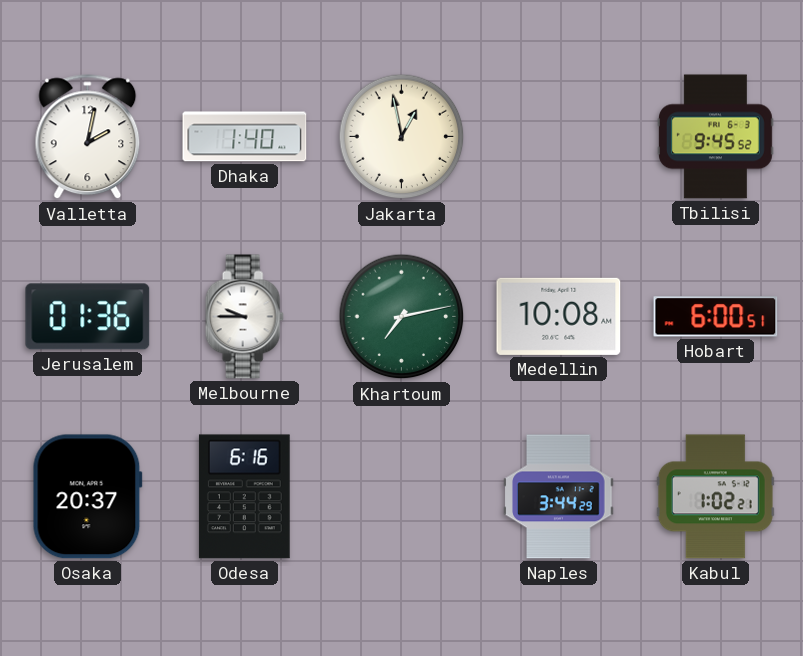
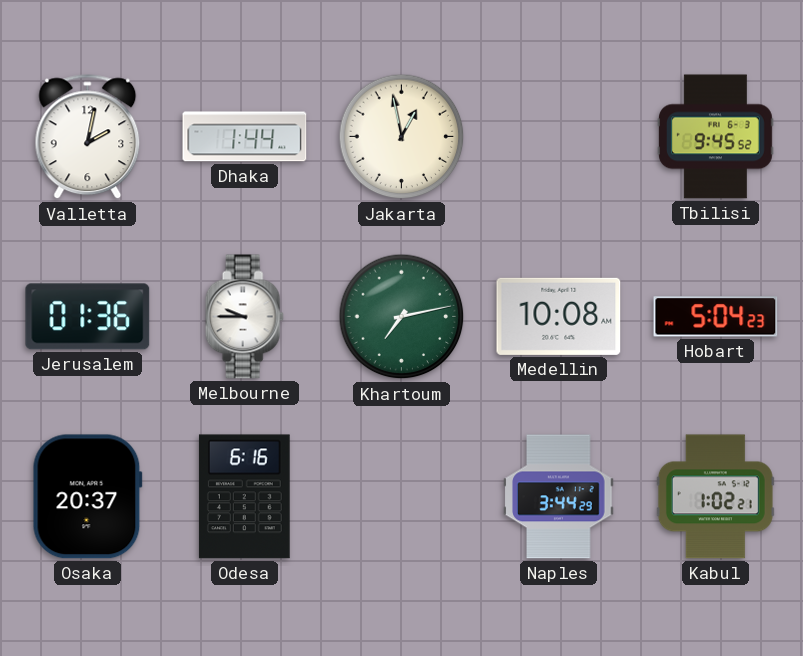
Dhaka: 1:40 -> 1:44
Hobart: 6:00 -> 5:04
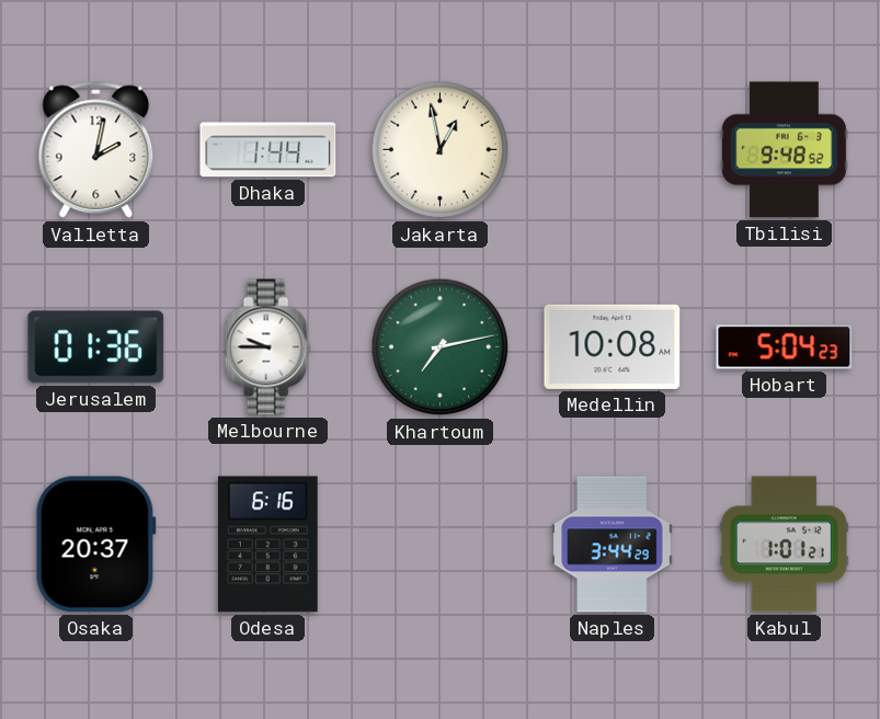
Tbilisi: 9:45 -> 9:48
Kabul: 1:02 -> 1:01
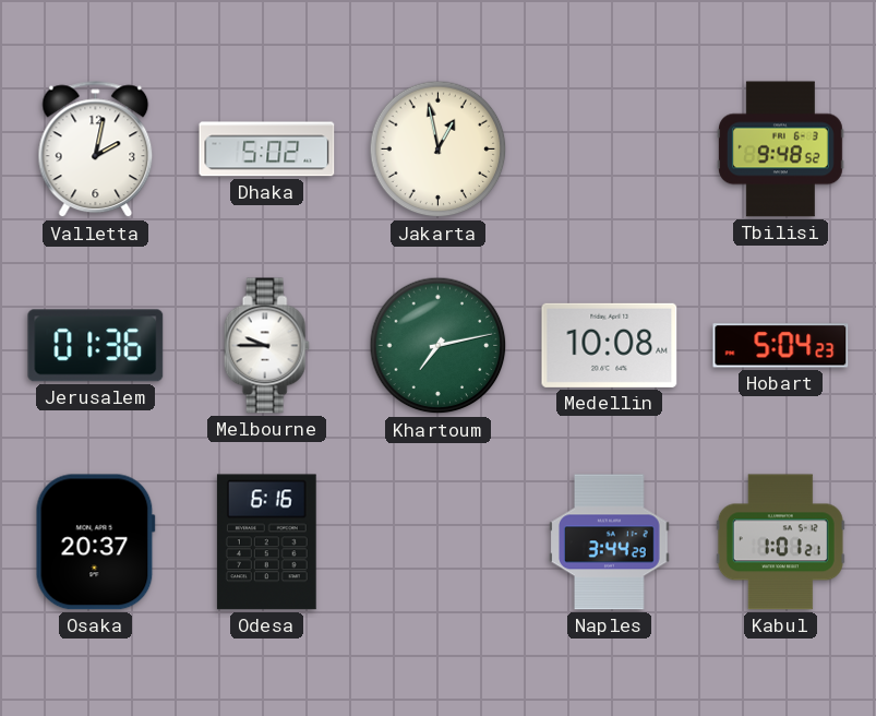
Dhaka: 1:44 -> 5:02
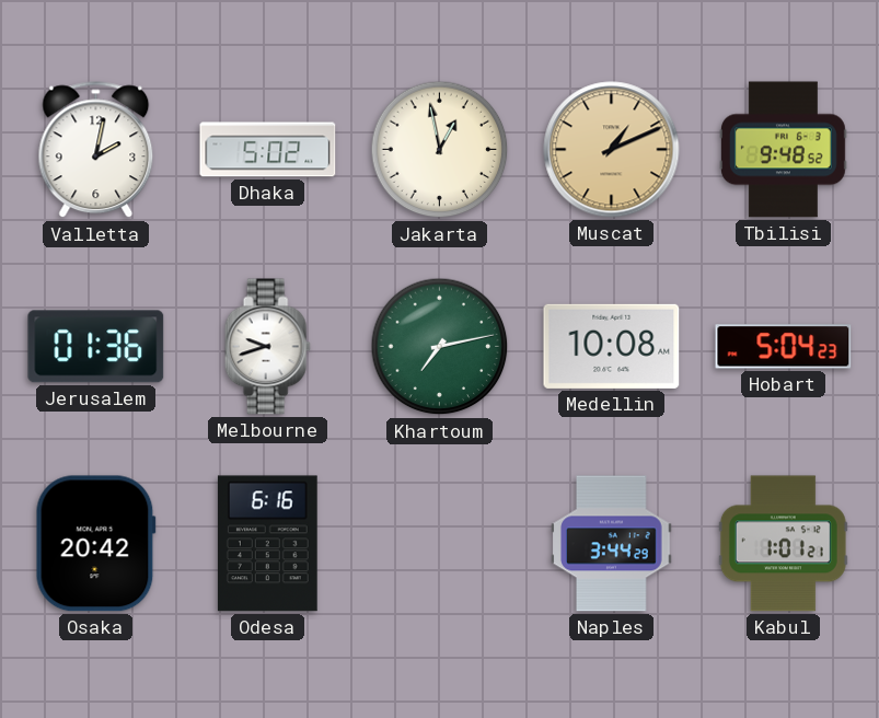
Muscat: none -> 1:11
Melbourne: 9:45 -> 9:42
Osaka: 20:37 -> 20:42
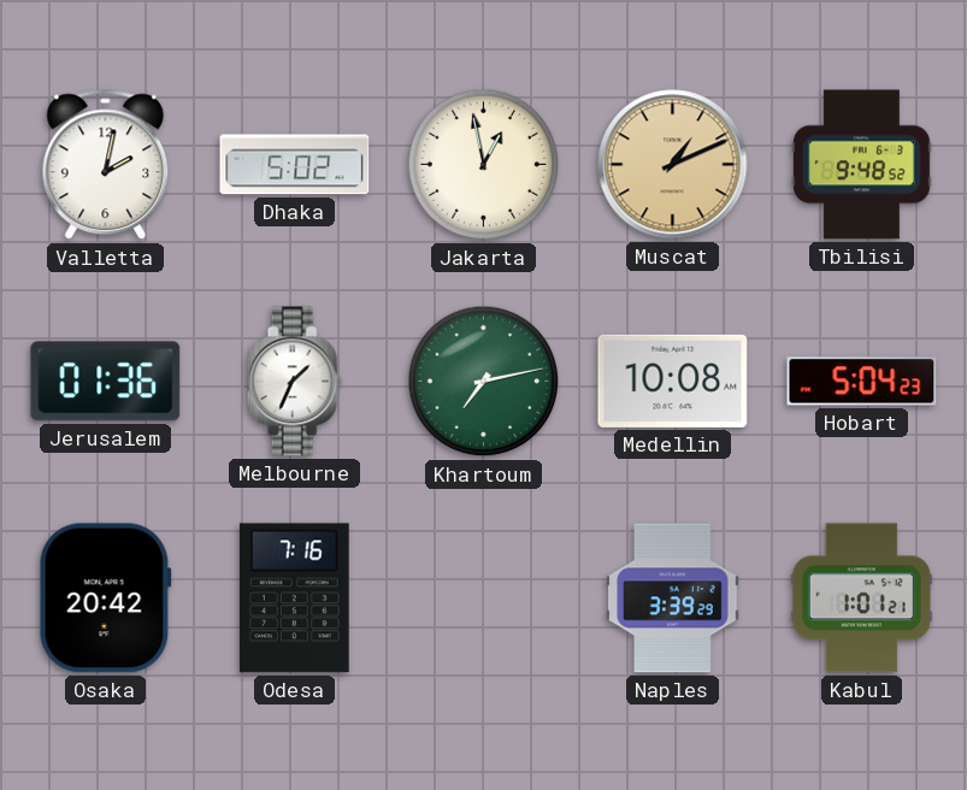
Melbourne: 9:42 -> 1:34
Odesa: 6:16 -> 7:16
Naples: 3:44 -> 3:39
